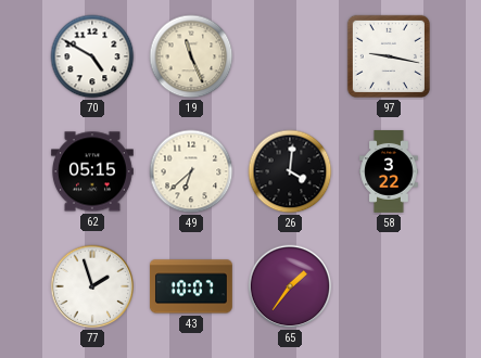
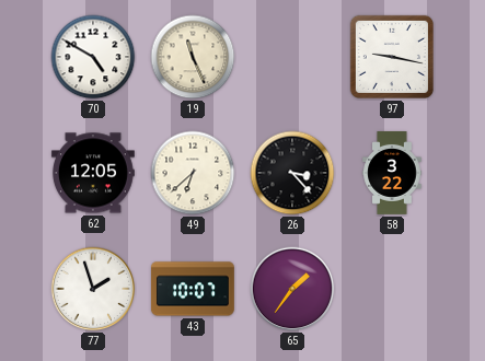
62: 05:15 -> 12:05
26: 4:01 -> 3:23
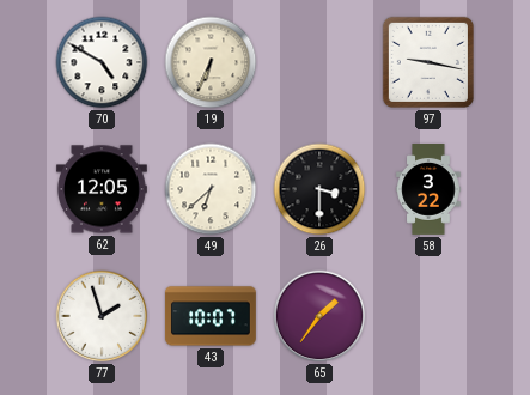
19: 11:26 -> 6:34
26: 3:23 -> 3:30
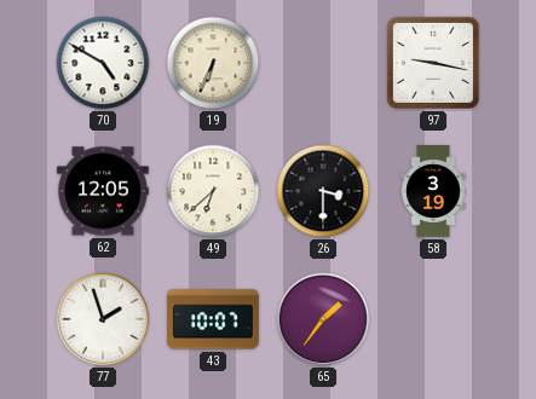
58: 3:22 -> 3:19
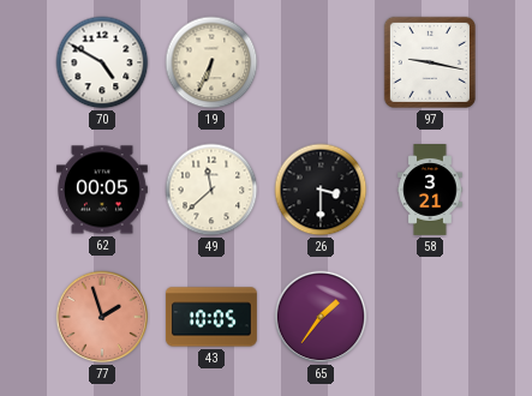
62: 12:05 -> 00:05
49: 6:38 -> 11:38
58: 3:19 -> 3:21
77 dial: white -> salmon
43: 10:07 -> 10:05
